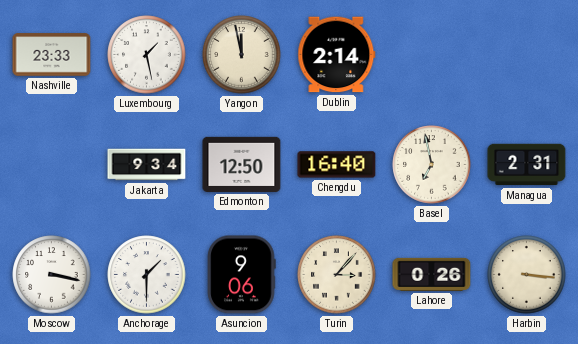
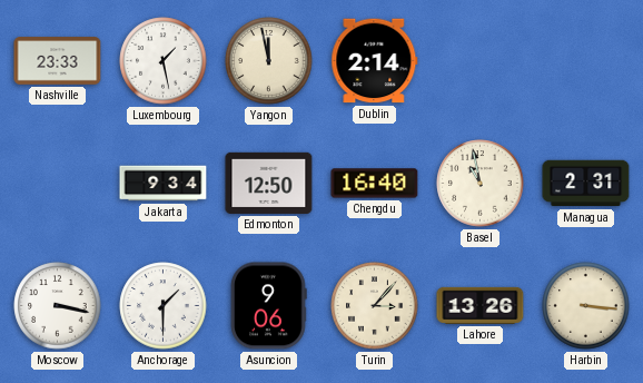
Basel: 6:58 -> 10:58
Lahore: 0:26 -> 13:26
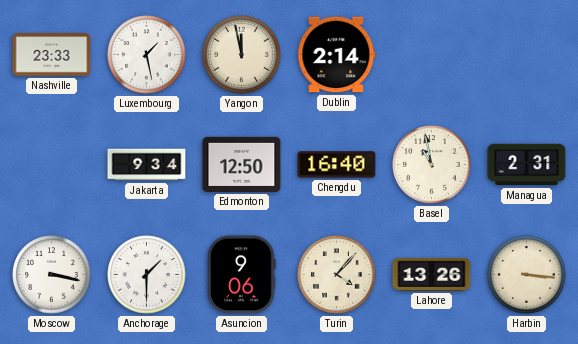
Turin: 3:07 -> 4:07
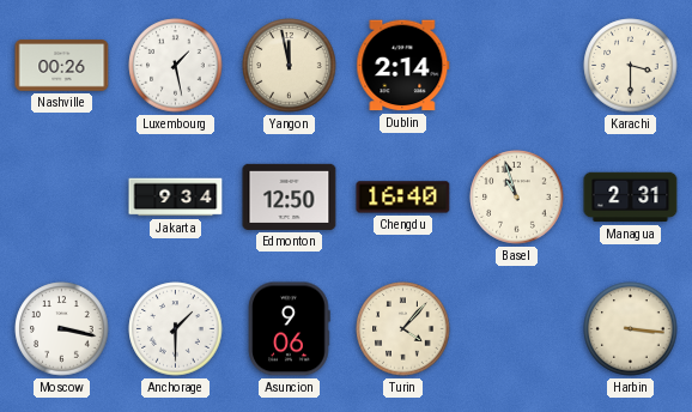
Nashville: 23:33 -> 00:26
Karachi: none -> 3:30
Basel: 10:58 -> 10:57
Lahore: 13:26 -> none
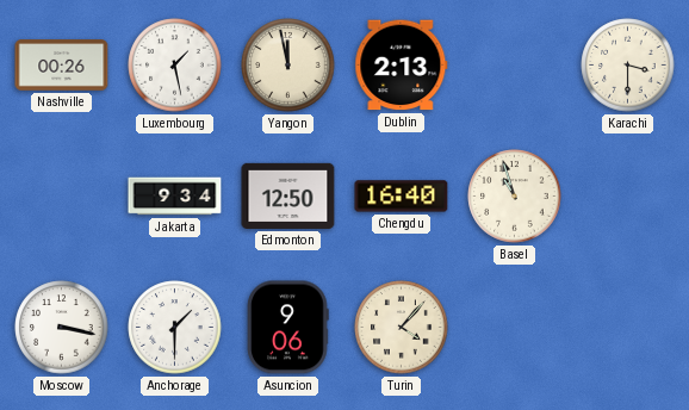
Dublin: 2:14 -> 2:13
Managua: 2:31 -> none
Harbin: 3:16 -> none
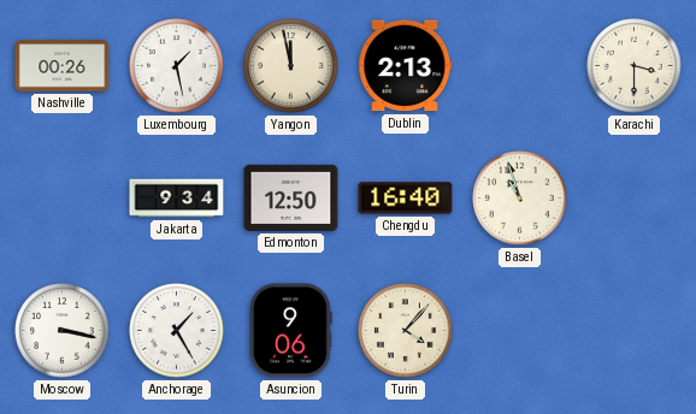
Anchorage: 1:30 -> 1:25
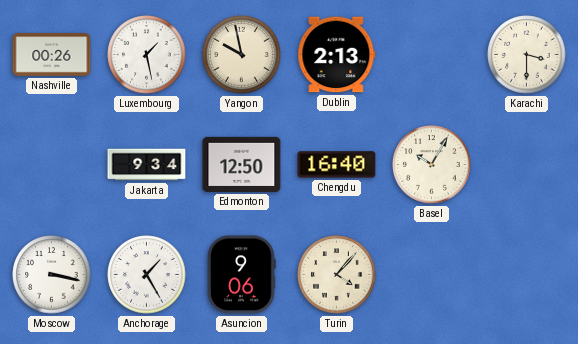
Yangon: 11:58 -> 9:58
Basel: 10:57 -> 10:05
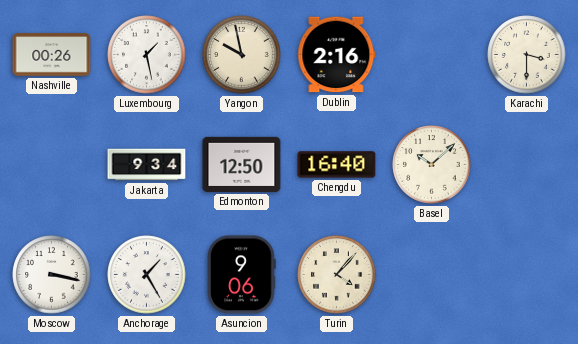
Dublin: 2:13 -> 2:16
Basel: 10:05 -> 10:08
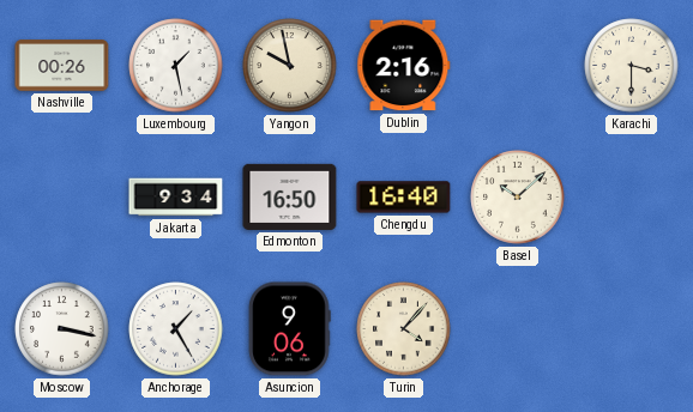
Edmonton: 12:50 -> 16:50
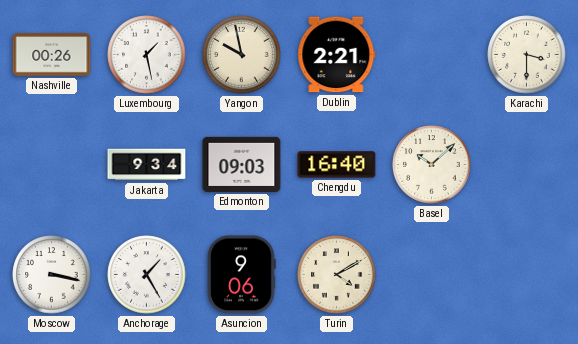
Dublin: 2:16 -> 2:21
Edmonton: 16:50 -> 09:03
Turin: 4:07 -> 4:10
